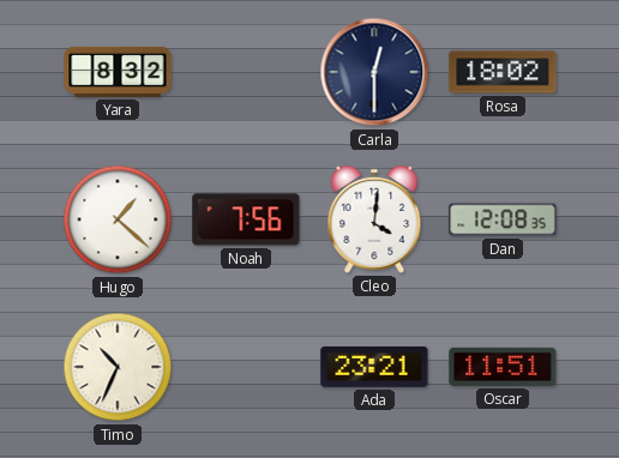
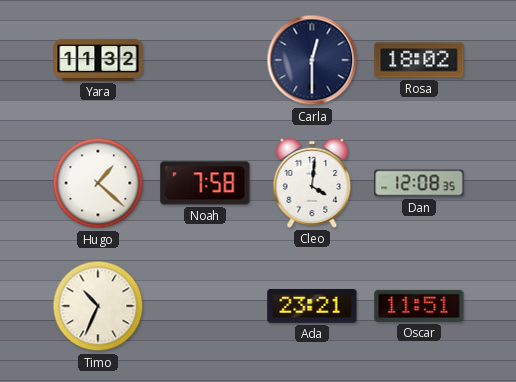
Yara: 8:32 -> 11:32
Noah: 7:56 -> 7:58
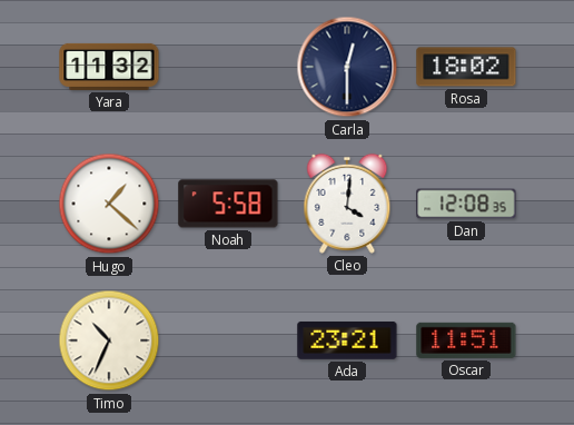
Noah: 7:58 -> 5:58
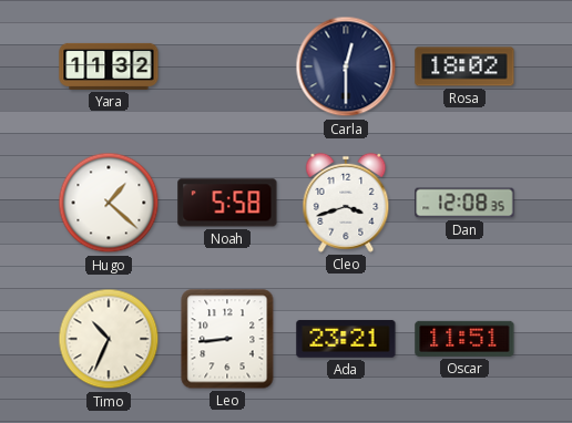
Cleo: 4:01 -> 3:42
Leo: none -> 8:44
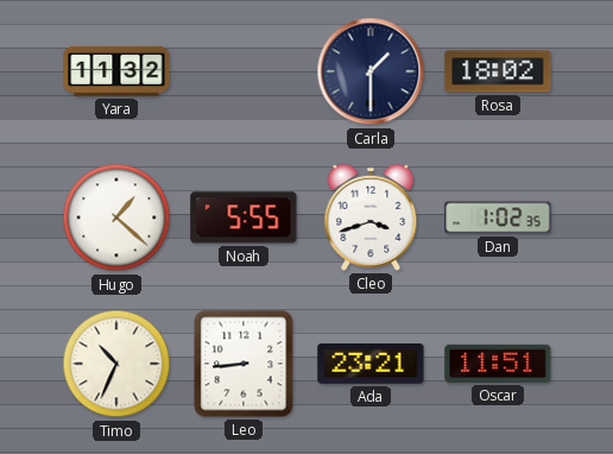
Carla: 12:30 -> 1:30
Noah: 5:58 -> 5:55
Dan: 12:08 -> 1:02
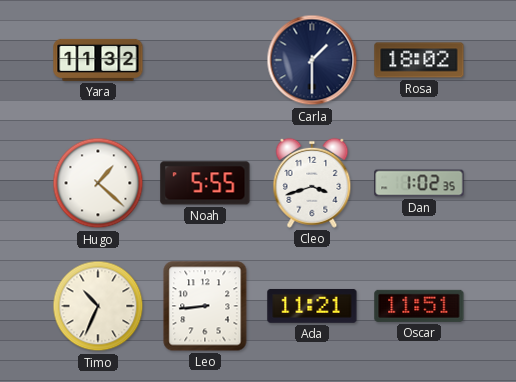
Ada: 23:21 -> 11:21
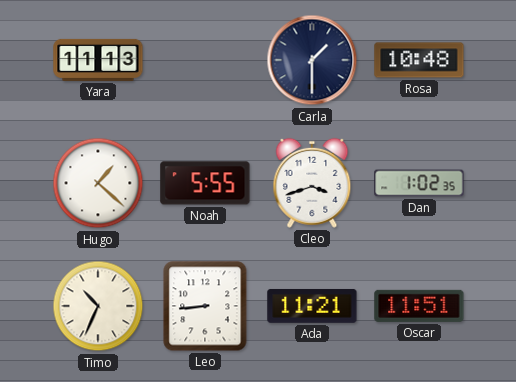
Yara: 11:32 -> 11:13
Rosa: 18:02 -> 10:48
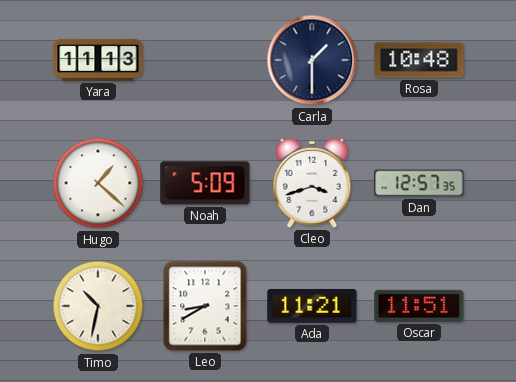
Noah: 5:55 -> 5:09
Dan: 1:02 -> 12:57
Timo: 10:34 -> 10:32
Leo: 8:44 -> 8:40
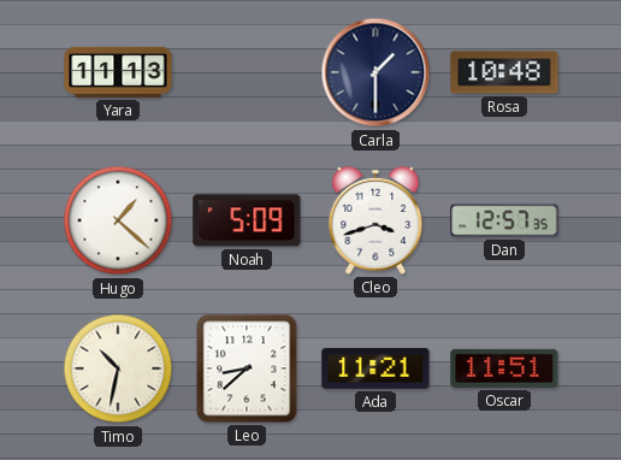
Leo: 8:40 -> 8:38
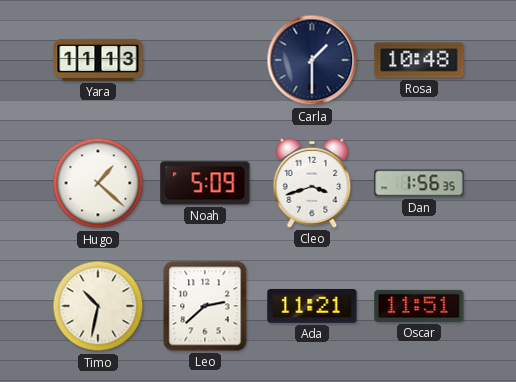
Dan: 12:57 -> 1:56
Leo: 8:38 -> 2:38
